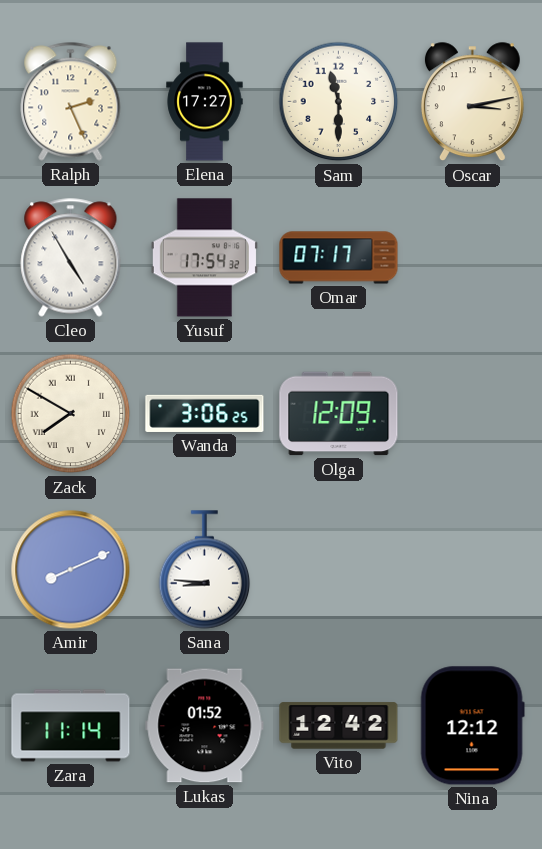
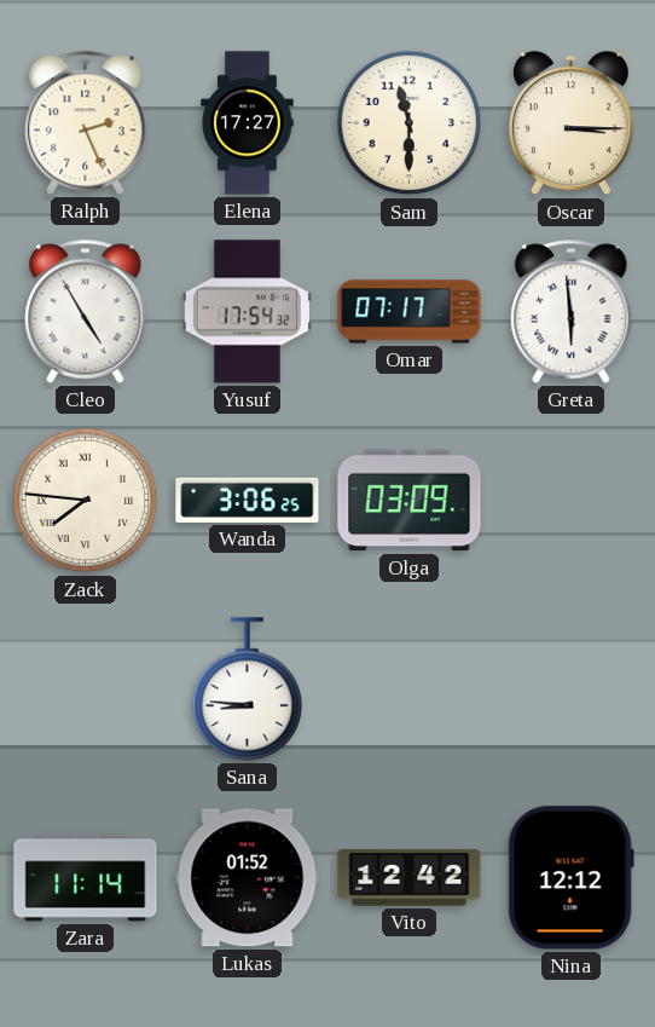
Oscar: 3:13 -> 3:15
Greta: none -> 5:59
Zack: 7:50 -> 7:46
Olga: 12:09 -> 03:09
Amir: 8:11 -> none
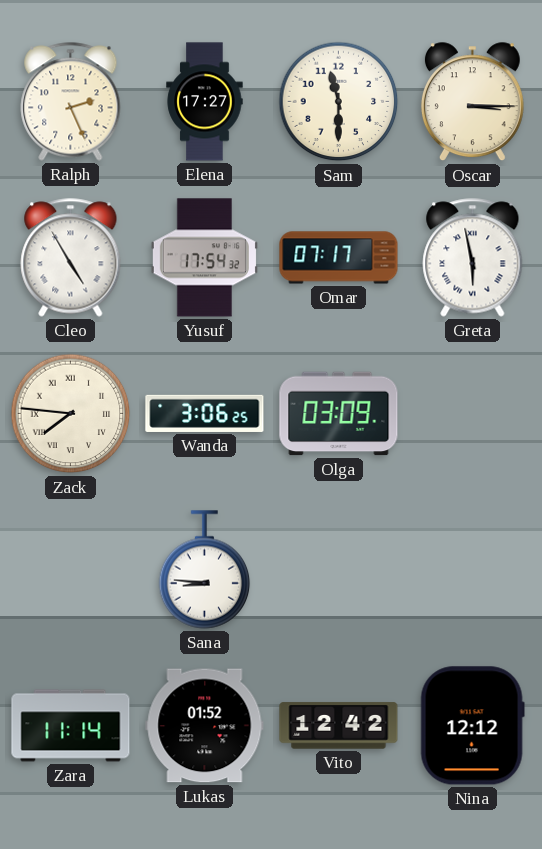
Greta: 5:59 -> 5:58
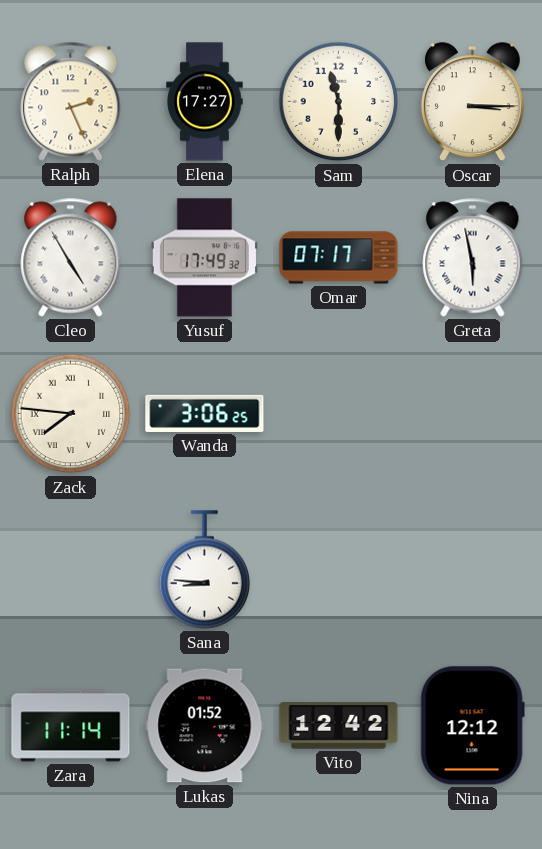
Yusuf: 17:54 -> 17:49
Olga: 03:09 -> none
